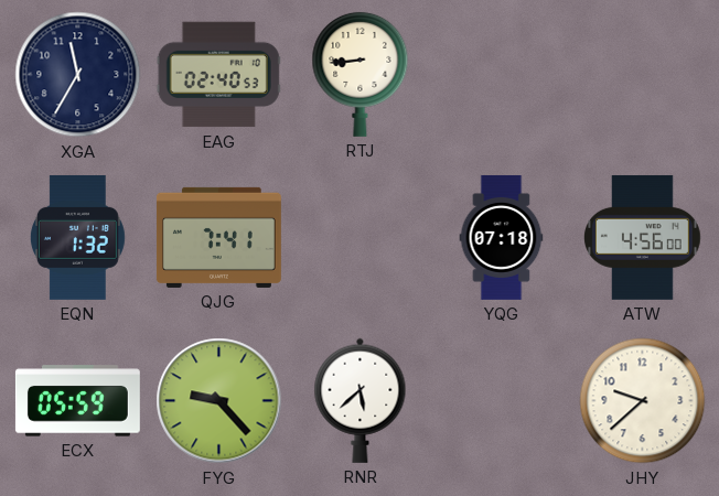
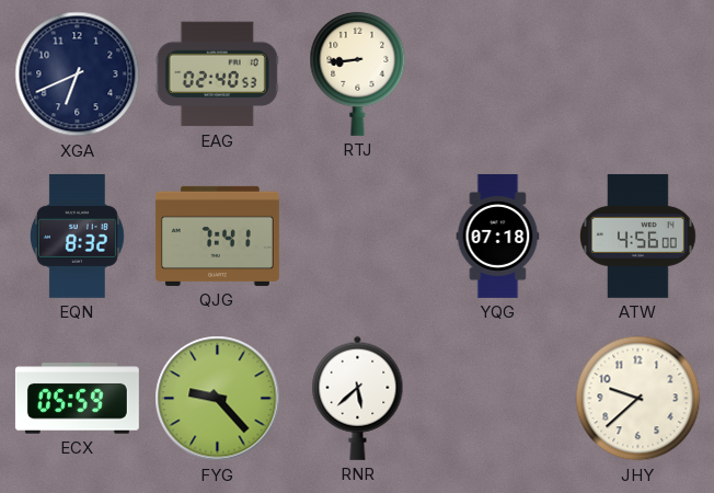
XGA: 11:35 -> 6:41
EQN: 1:32 -> 8:32
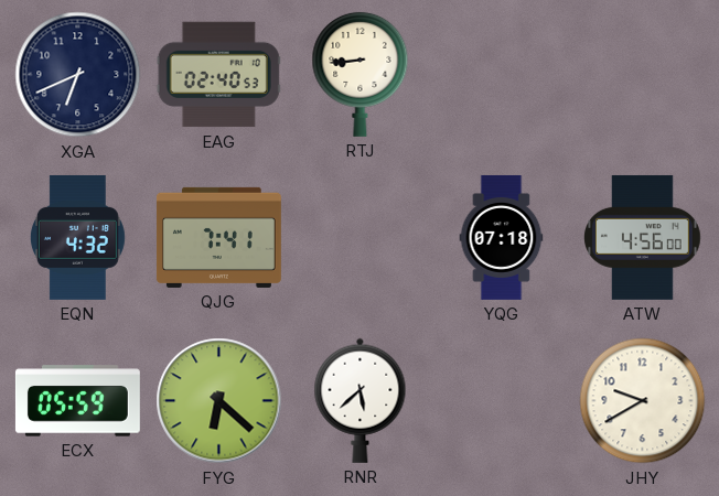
EQN: 8:32 -> 4:32
FYG: 9:23 -> 6:22
JHY: 9:38 -> 9:40
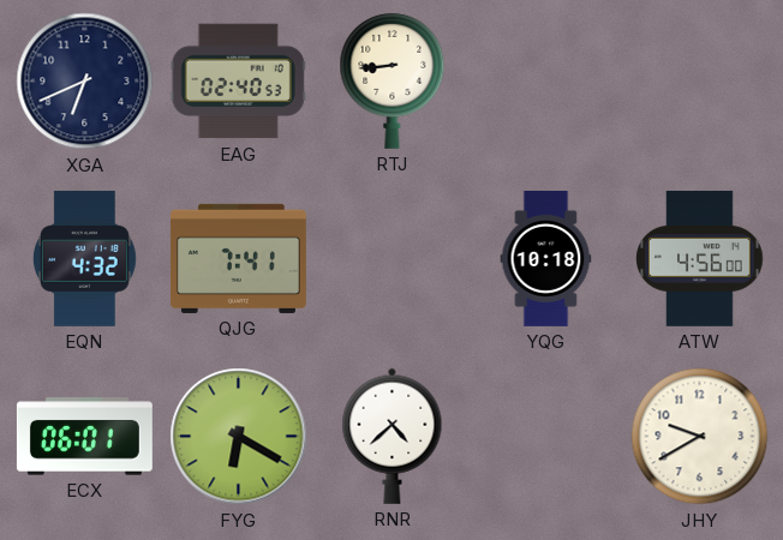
YQG: 07:18 -> 10:18
ECX: 05:59 -> 06:01
FYG: 6:22 -> 6:20
RNR: 5:38 -> 4:38
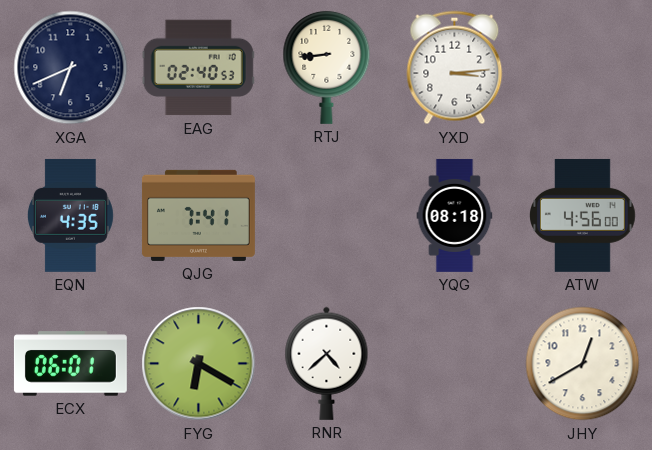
YXD: none -> 3:14
EQN: 4:32 -> 4:35
YQG: 10:18 -> 08:18
JHY: 9:40 -> 12:40
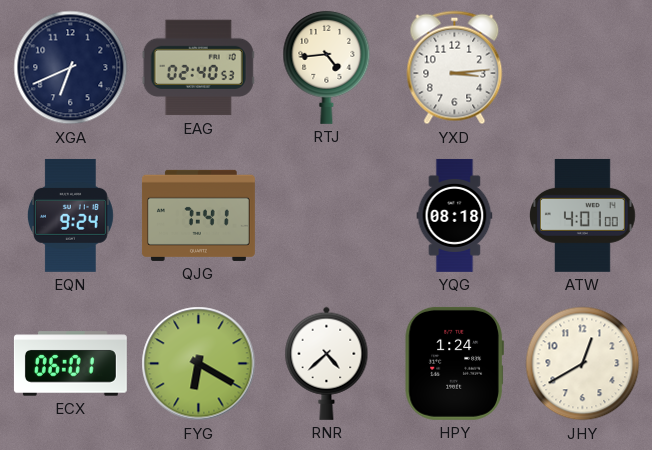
RTJ: 8:44 -> 4:44
EQN: 4:35 -> 9:24
ATW: 4:56 -> 4:01
HPY: none -> 1:24
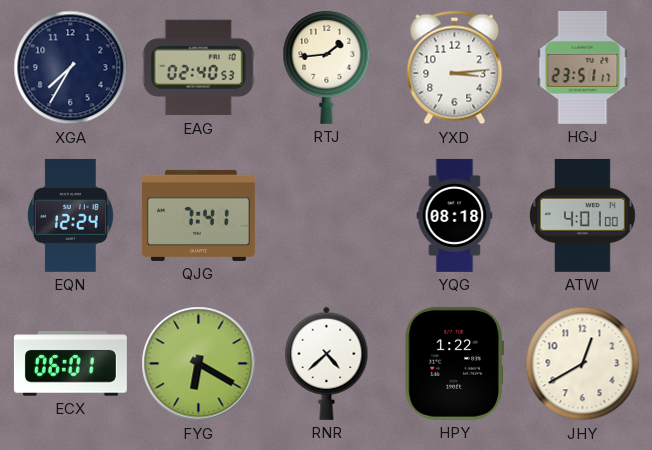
XGA: 6:41 -> 7:35
RTJ: 4:44 -> 1:44
HGJ: none -> 23:51
EQN: 9:24 -> 12:24
HPY: 1:24 -> 1:22
